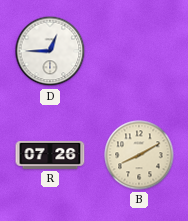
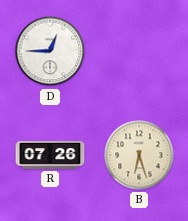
B: 8:10 -> 6:27
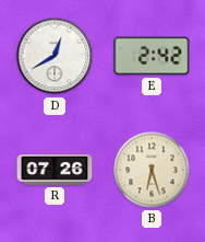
D: 12:45 -> 12:40
E: none -> 2:42
